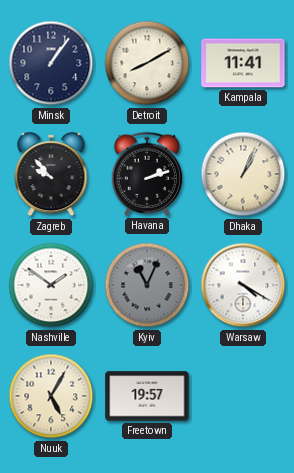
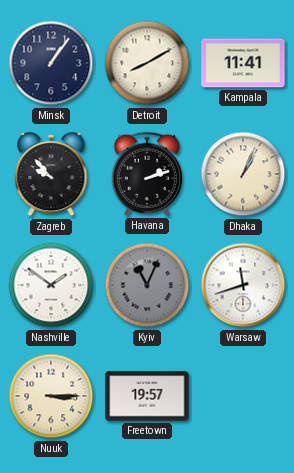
Warsaw: 4:20 -> 11:42
Nuuk: 5:05 -> 3:15
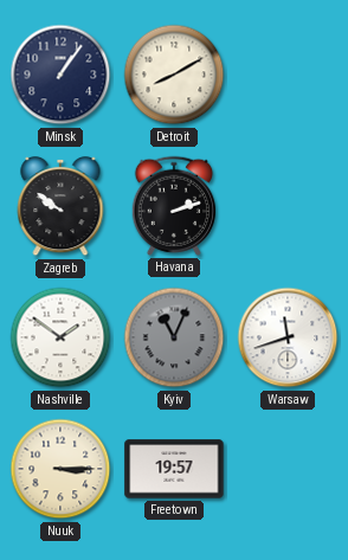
Kampala: 11:41 -> none
Zagreb: 9:53 -> 9:51
Dhaka: 1:04 -> none
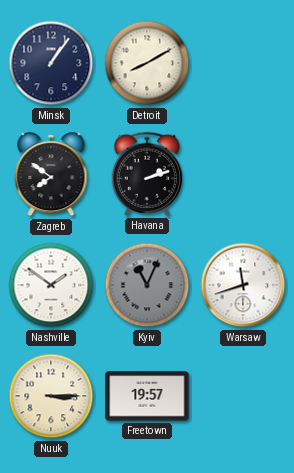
Zagreb: 9:51 -> 7:51
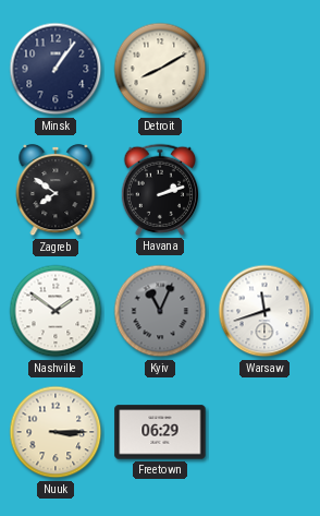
Freetown: 19:57 -> 06:29
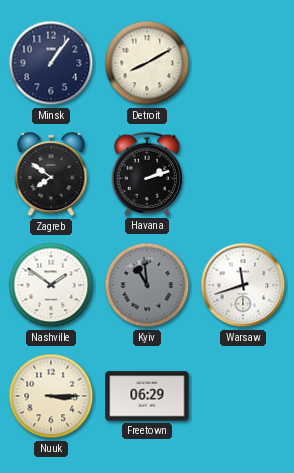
Kyiv: 11:04 -> 10:59
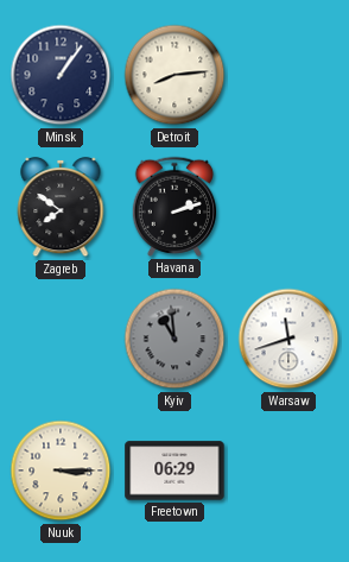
Detroit: 8:10 -> 8:14
Nashville: 1:51 -> none
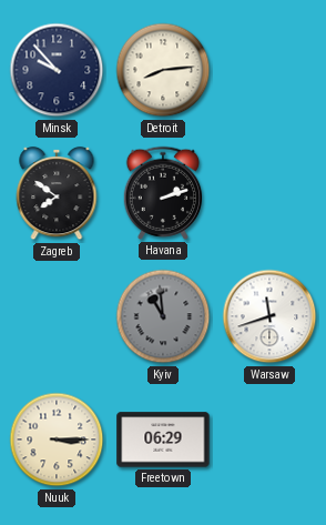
Minsk: 1:06 -> 9:53
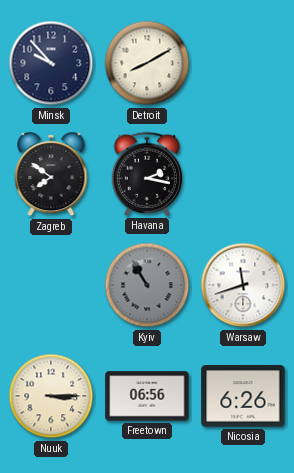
Detroit: 8:14 -> 8:10
Havana: 2:12 -> 2:17
Kyiv: 10:59 -> 10:55
Freetown: 06:29 -> 06:56
Nicosia: none -> 6:26
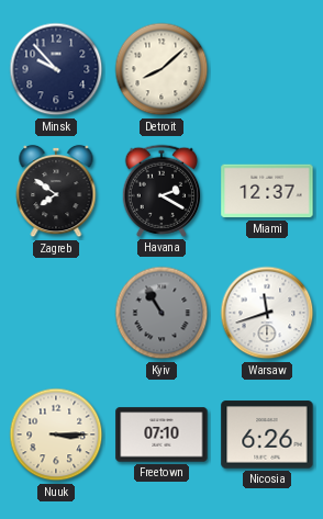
Detroit: 8:10 -> 8:08
Havana: 2:17 -> 2:20
Miami: none -> 12:37
Freetown: 06:56 -> 07:10
